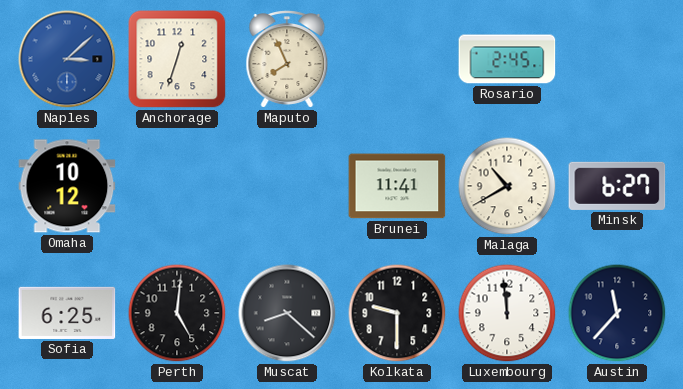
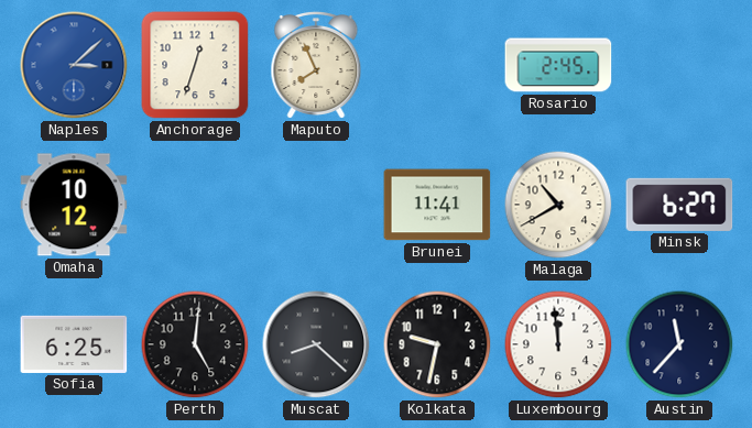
Kolkata: 9:30 -> 9:32
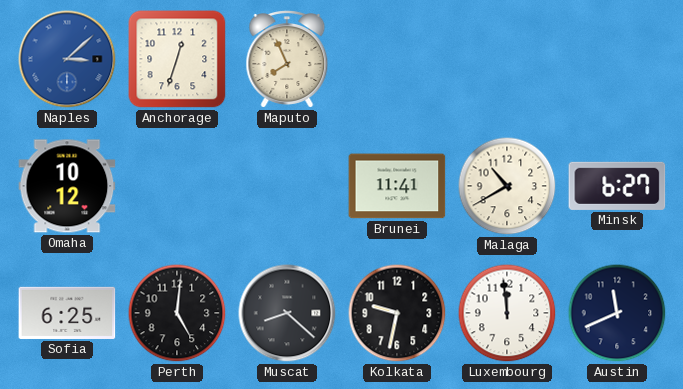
Rosario: 2:45 -> none
Austin: 11:37 -> 11:41
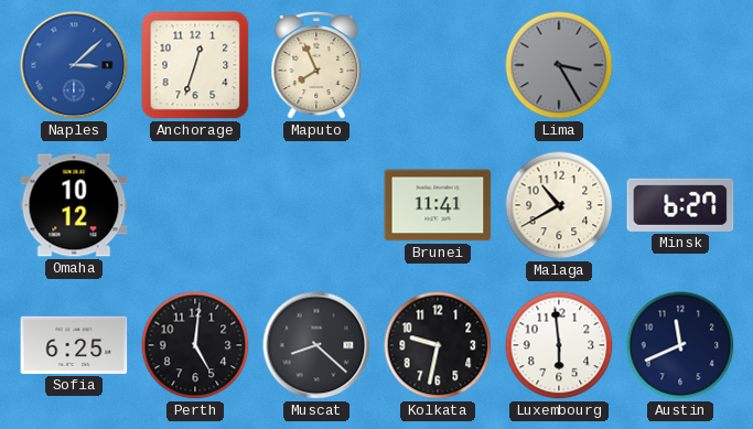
Lima: none -> 3:25
Luxembourg: 11:59 -> 5:59
